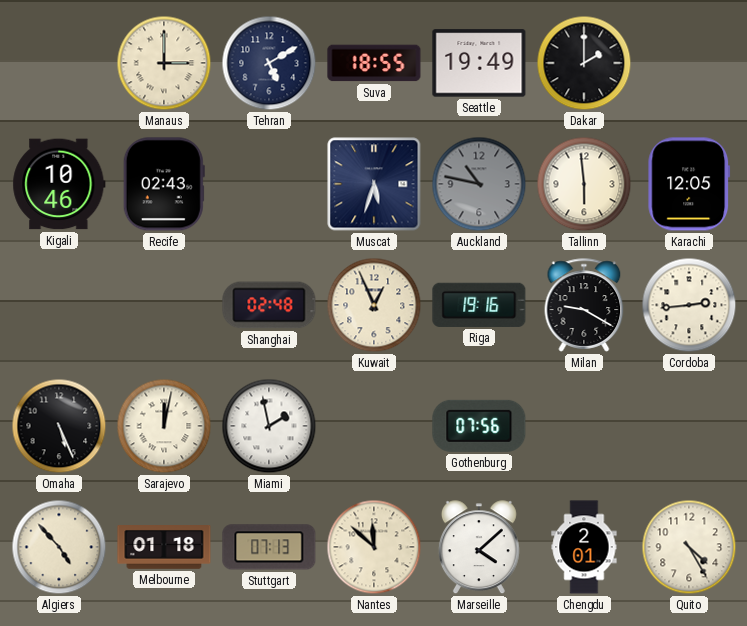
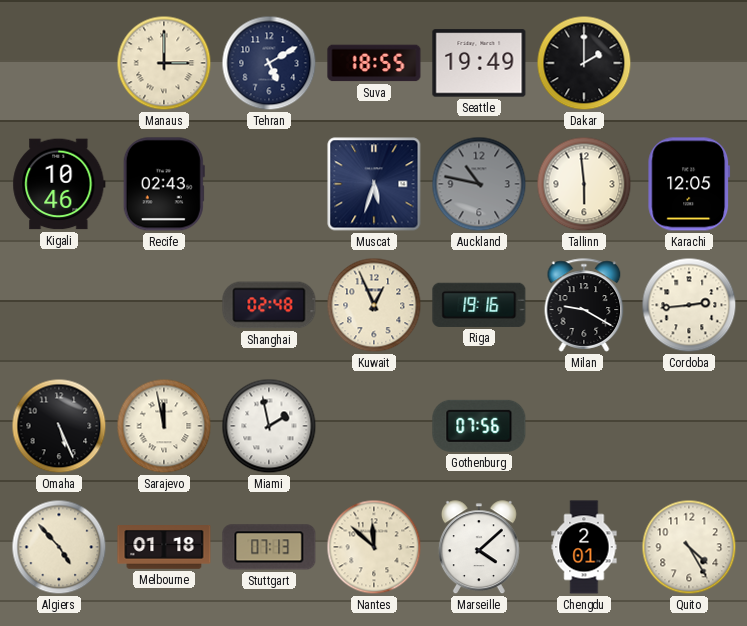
Sarajevo: 12:02 -> 11:58
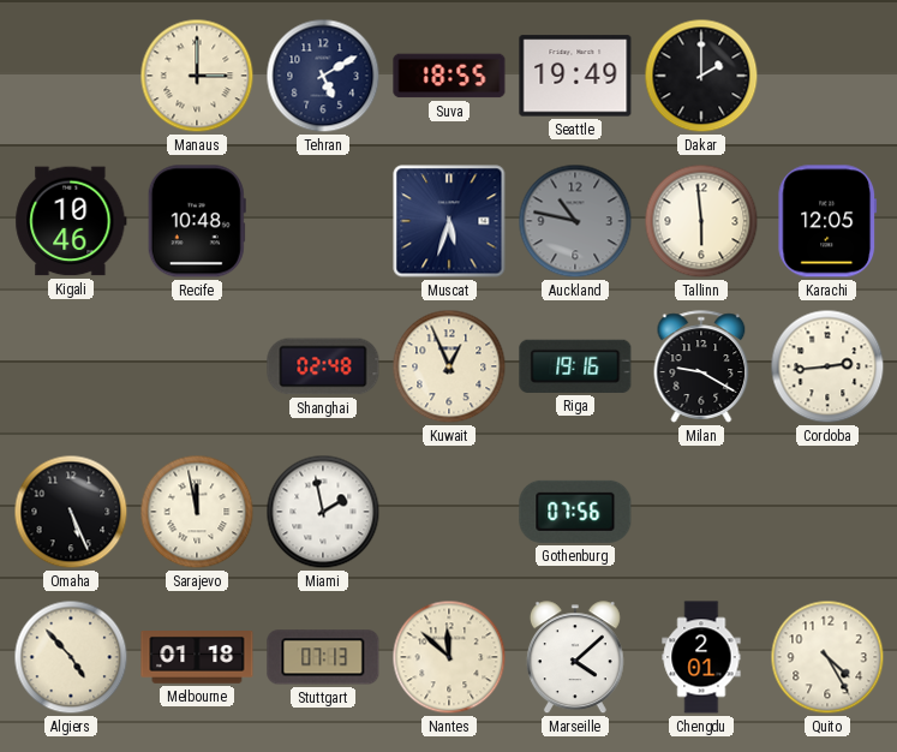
Recife: 02:43 -> 10:48
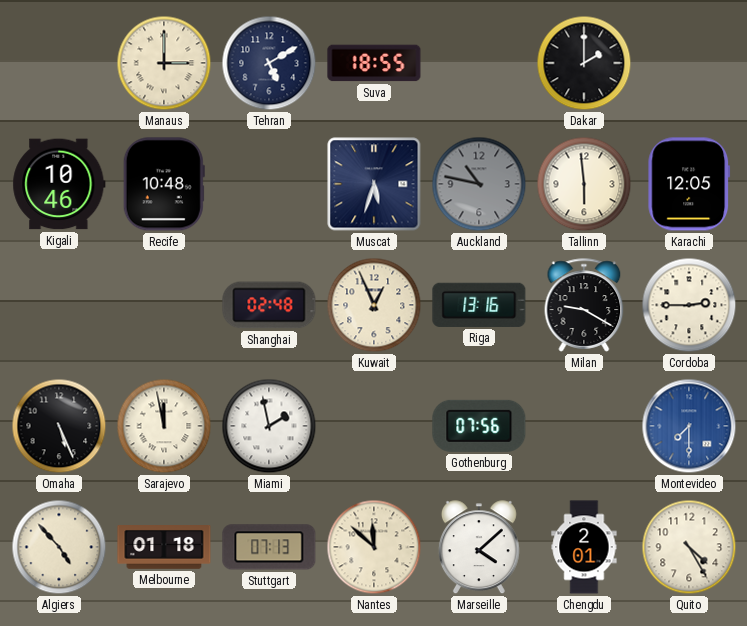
Seattle: 19:49 -> none
Riga: 19:16 -> 13:16
Cordoba: 2:44 -> 2:45
Montevideo: none -> 7:30
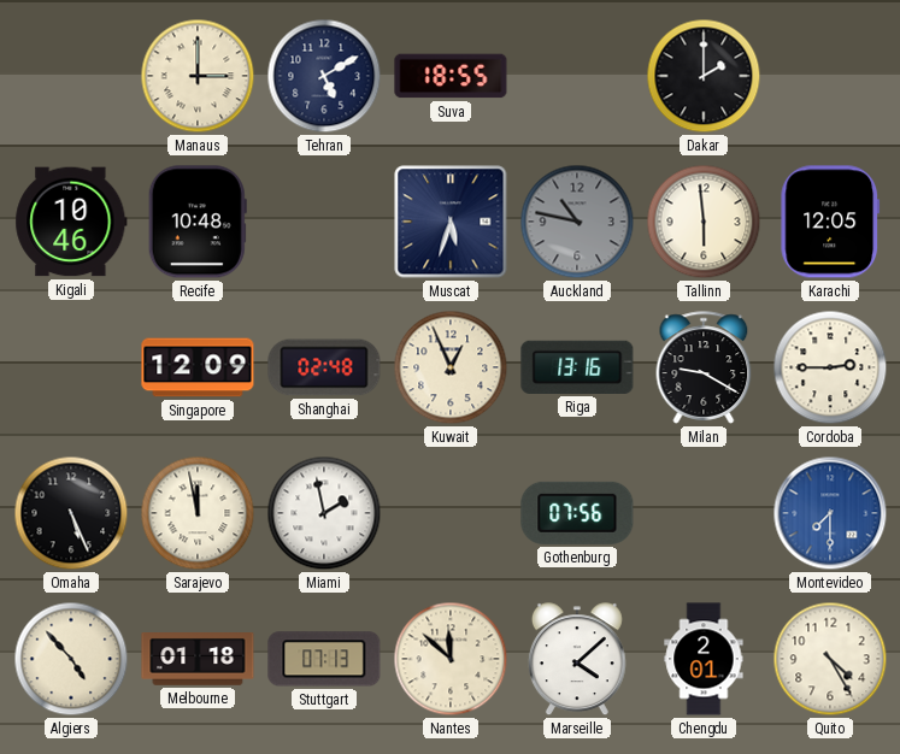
Singapore: none -> 12:09
